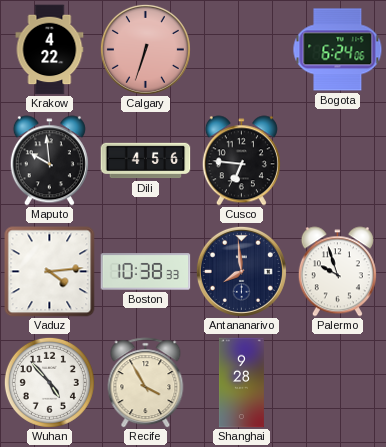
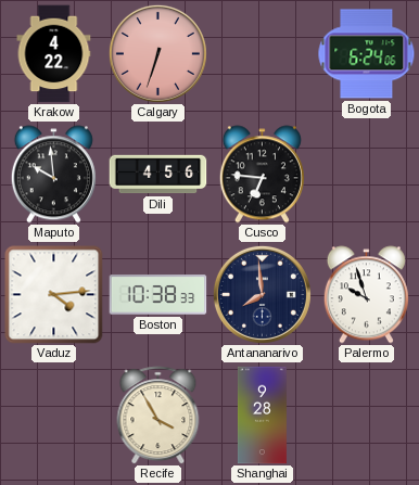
Wuhan: 4:53 -> none
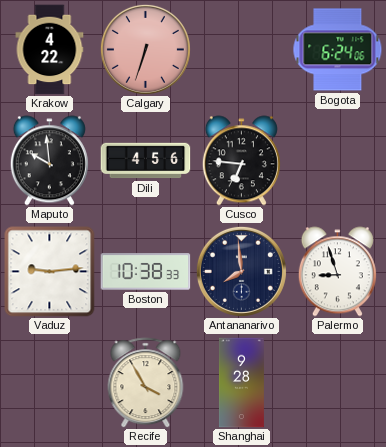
Vaduz: 4:14 -> 9:14
Palermo: 9:57 -> 8:57
